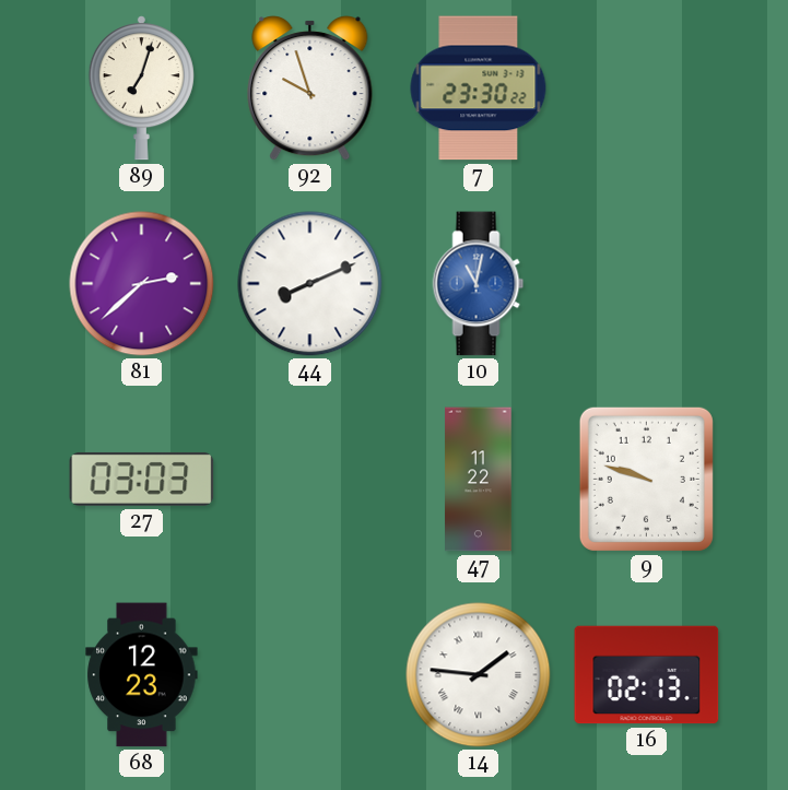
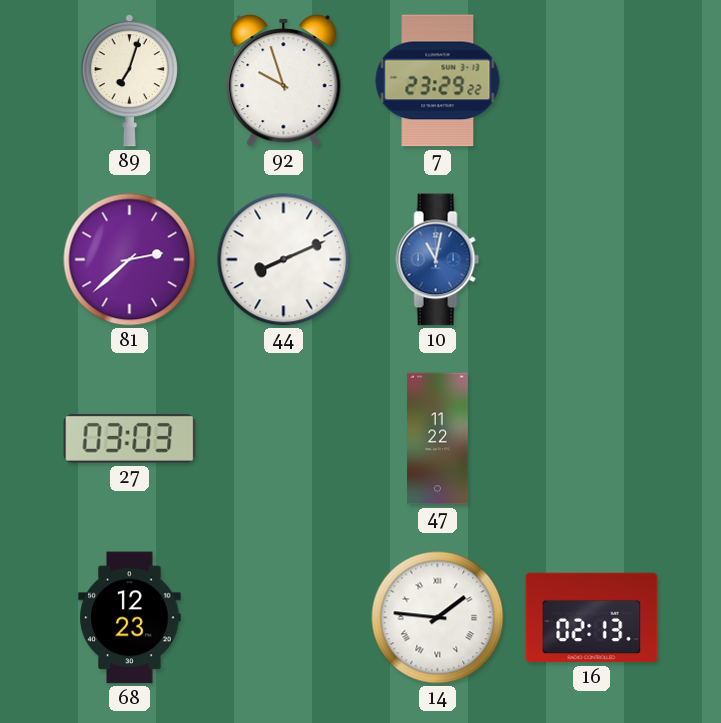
7: 23:30 -> 23:29
9: 9:48 -> none
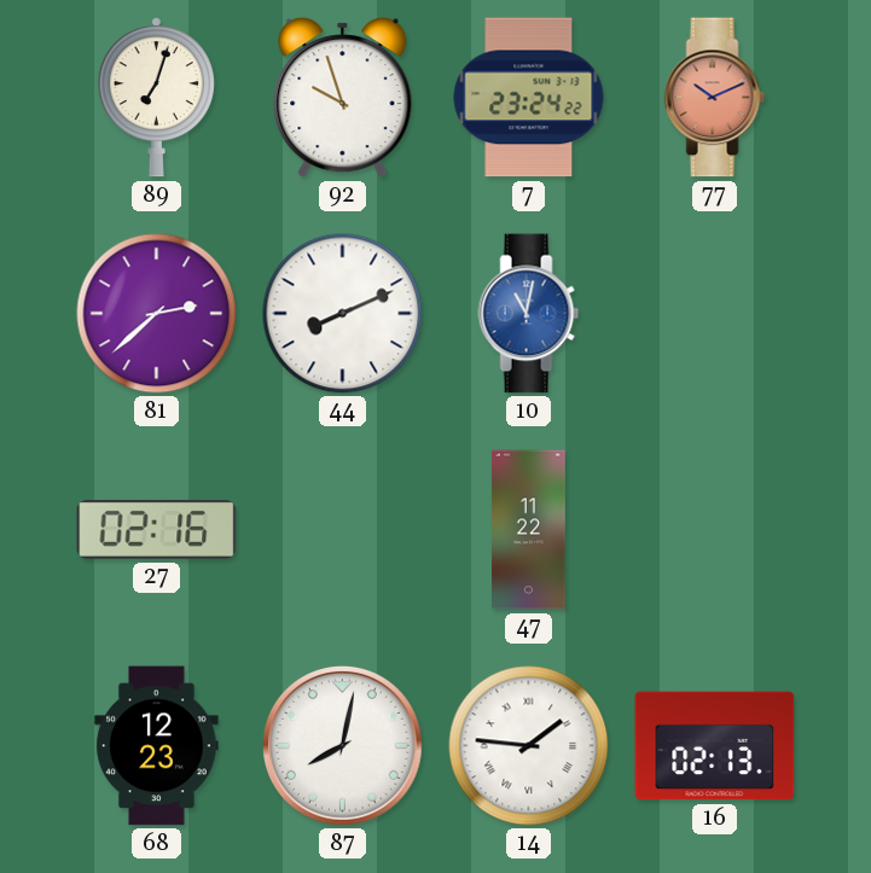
7: 23:29 -> 23:24
77: none -> 10:11
27: 03:03 -> 02:16
87: none -> 8:02
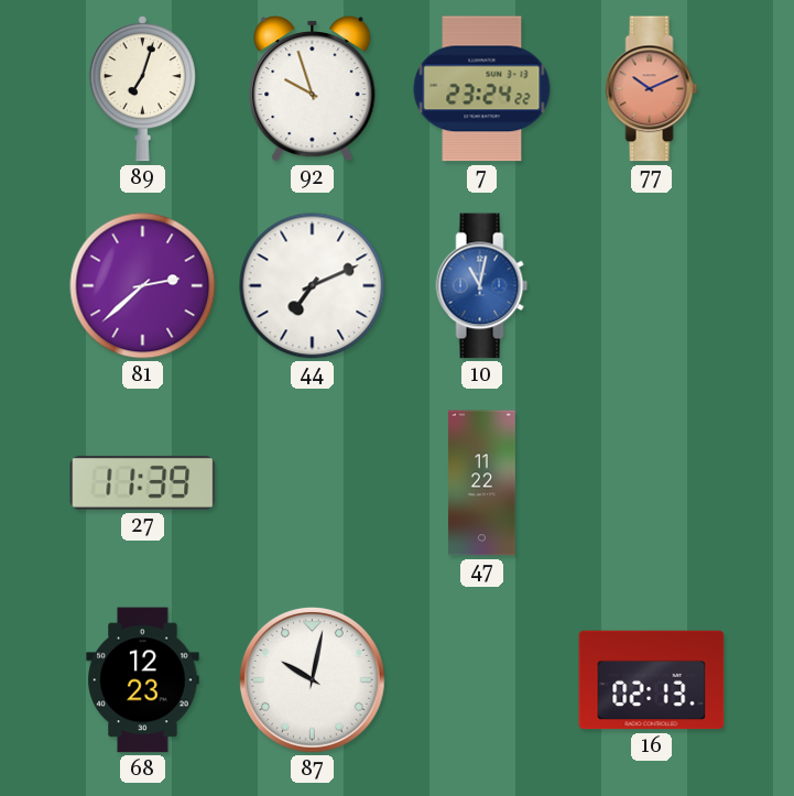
44: 8:11 -> 7:11
27: 02:16 -> 11:39
87: 8:02 -> 10:02
14: 1:46 -> none
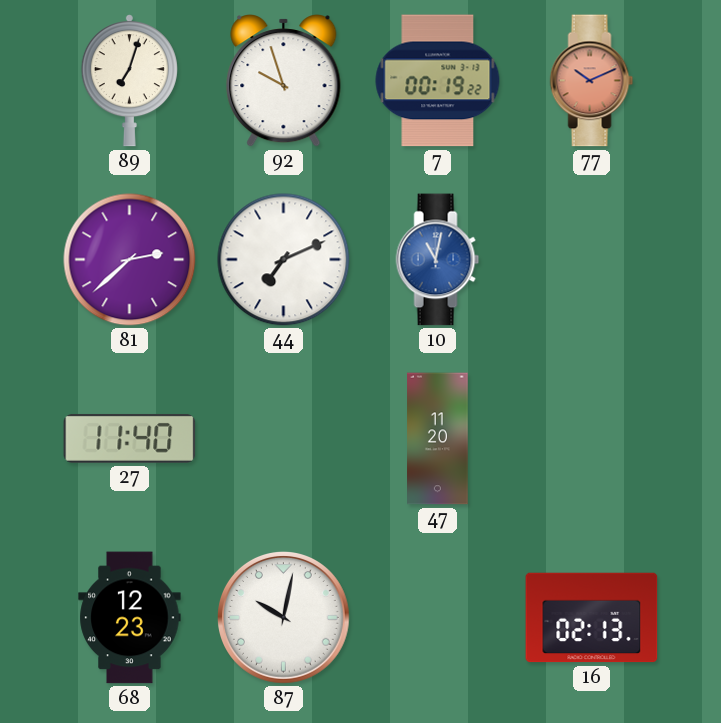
7: 23:24 -> 00:19
27: 11:39 -> 11:40
47: 11:22 -> 11:20
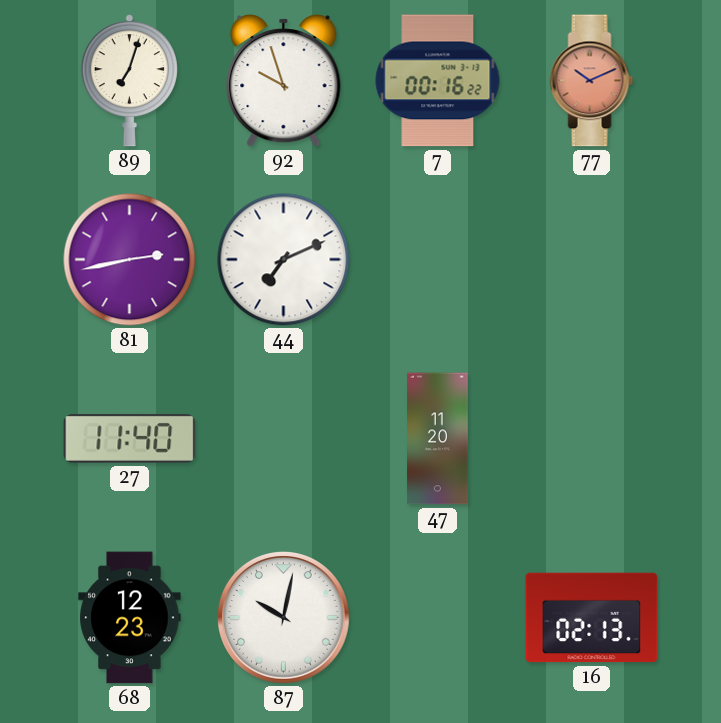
7: 00:19 -> 00:16
81: 2:38 -> 2:43
10: 11:02 -> none
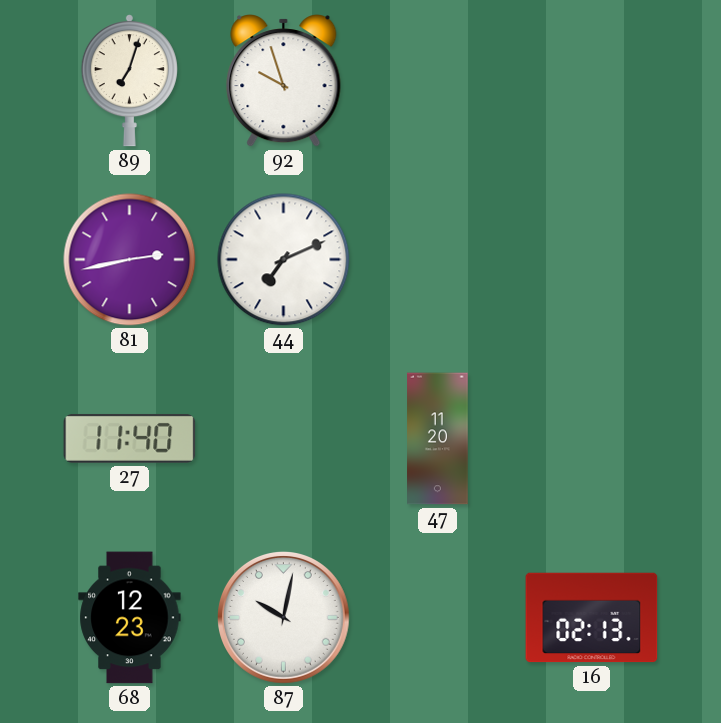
7: 00:16 -> none
77: 10:11 -> none
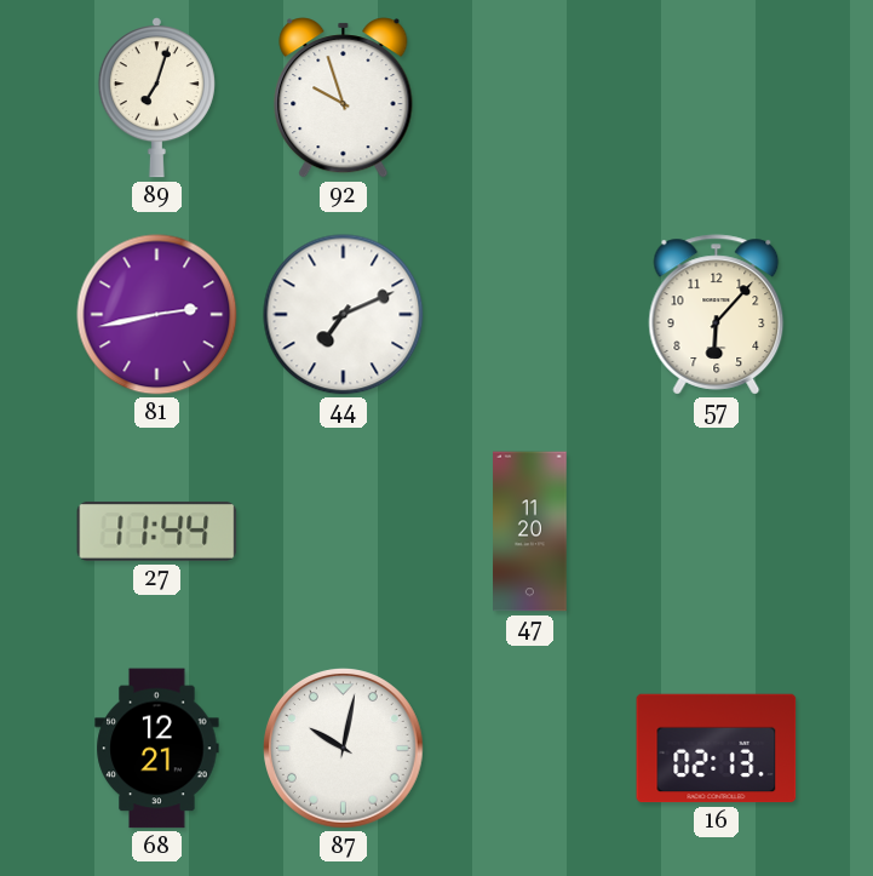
57: none -> 6:07
27: 11:40 -> 11:44
68: 12:23 -> 12:21
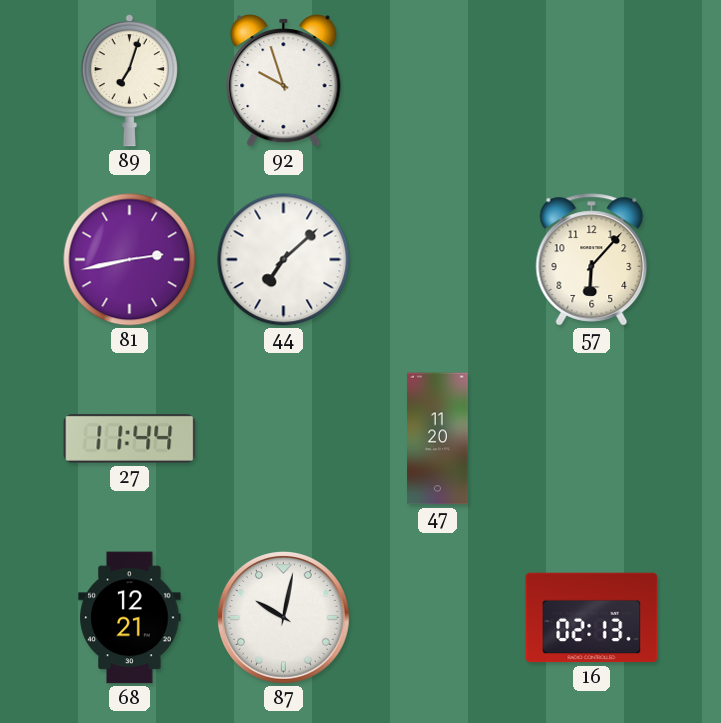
44: 7:11 -> 7:08
